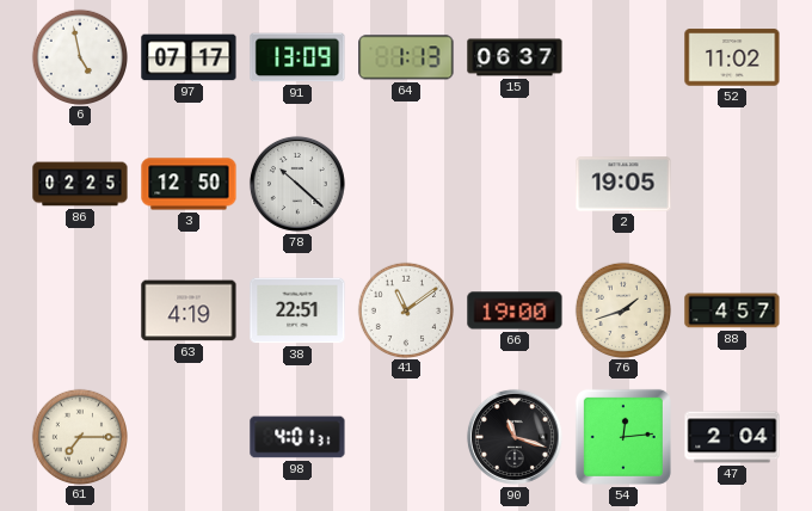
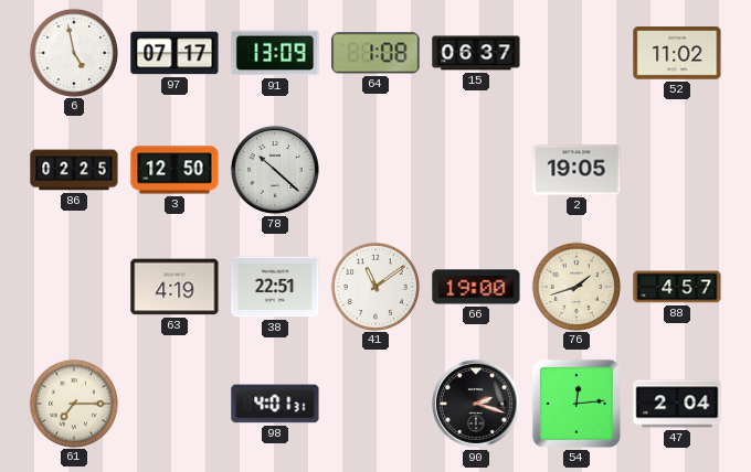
64: 1:13 -> 1:08
90: 11:18 -> 2:18
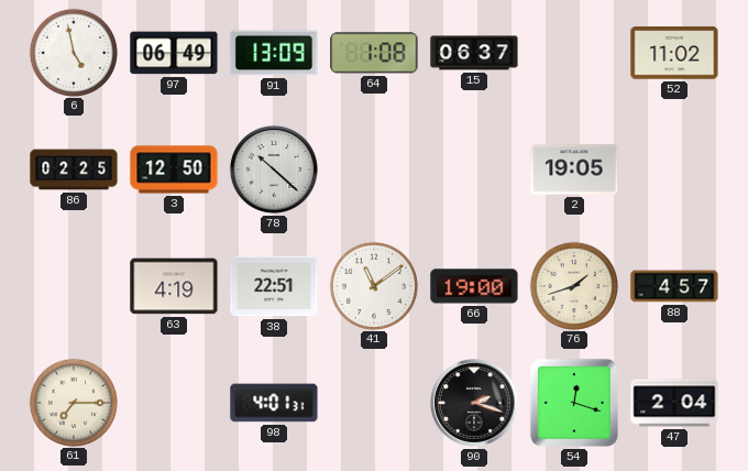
97: 07:17 -> 06:49
54: 12:14 -> 12:18
